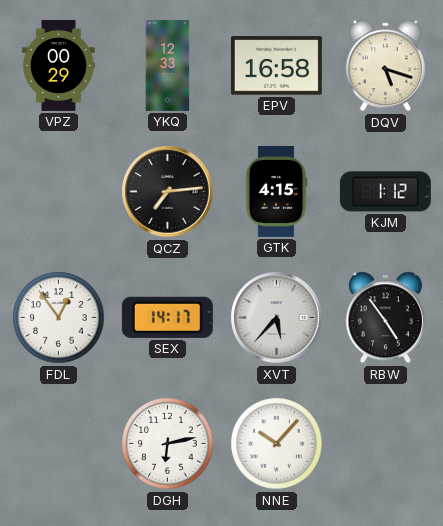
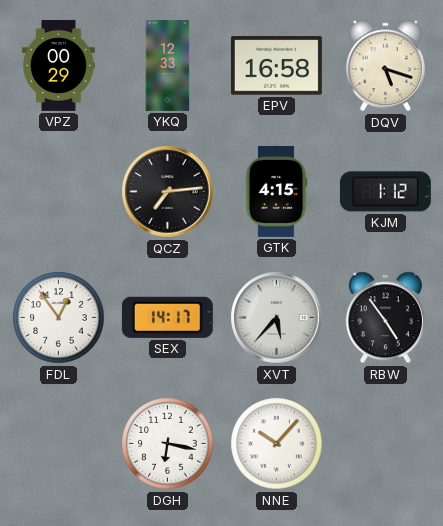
DGH: 6:13 -> 6:17
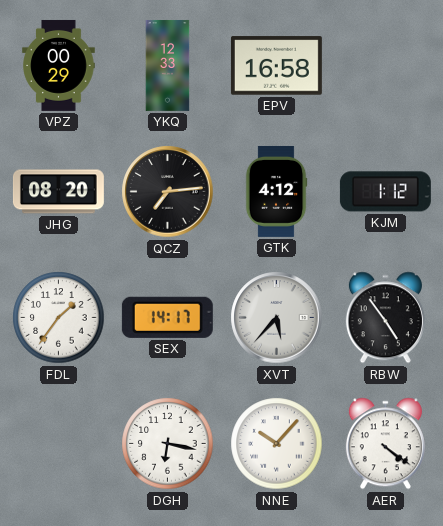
DQV: 5:18 -> none
JHG: none -> 08:20
GTK: 4:15 -> 4:12
FDL: 12:54 -> 1:36
AER: none -> 4:21
